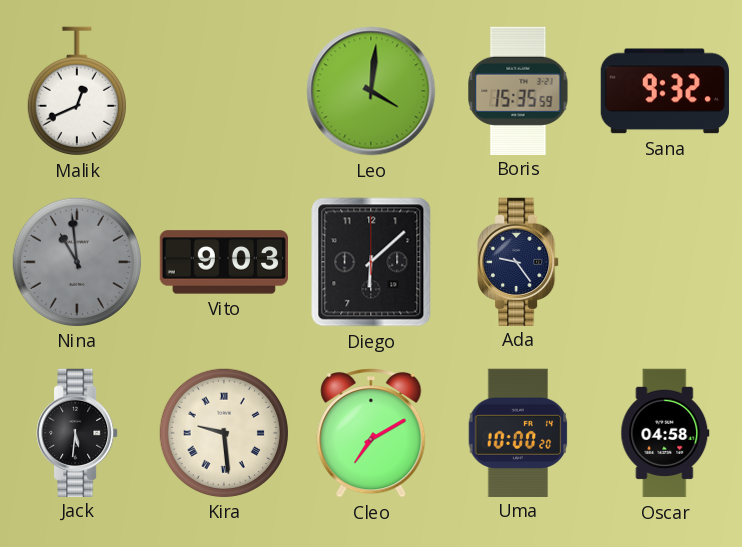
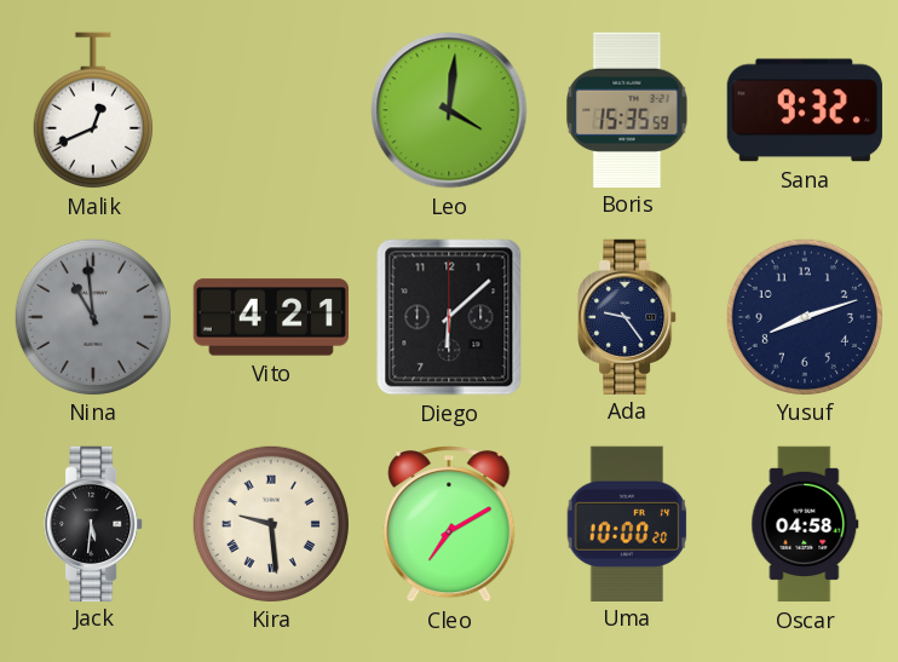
Vito: 9:03 -> 4:21
Yusuf: none -> 8:12
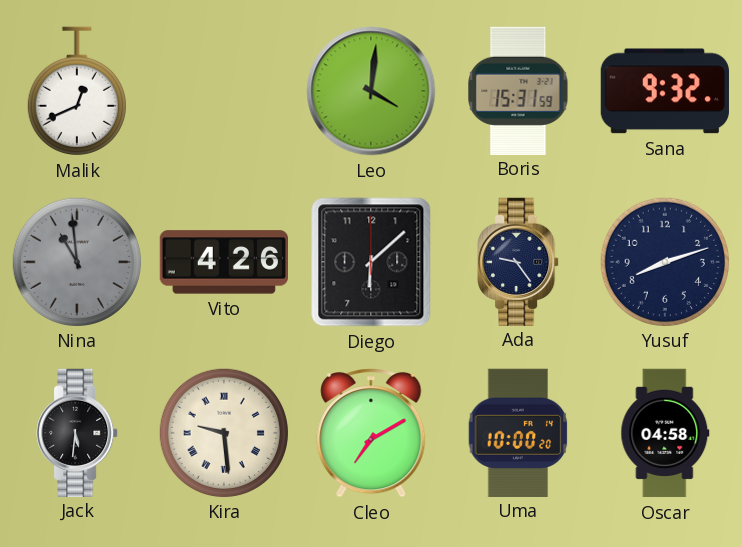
Boris: 15:35 -> 15:31
Vito: 4:21 -> 4:26
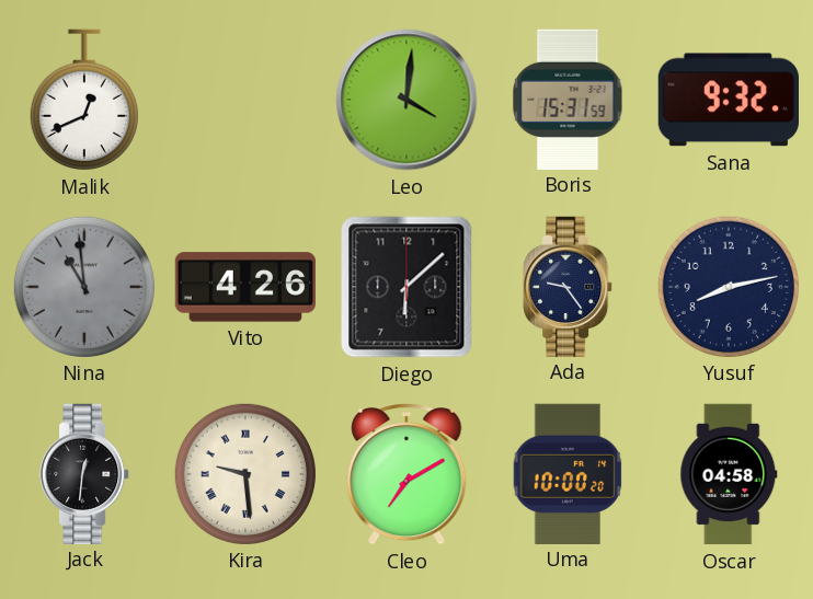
Yusuf: 8:12 -> 8:13
Jack: 5:31 -> 12:31
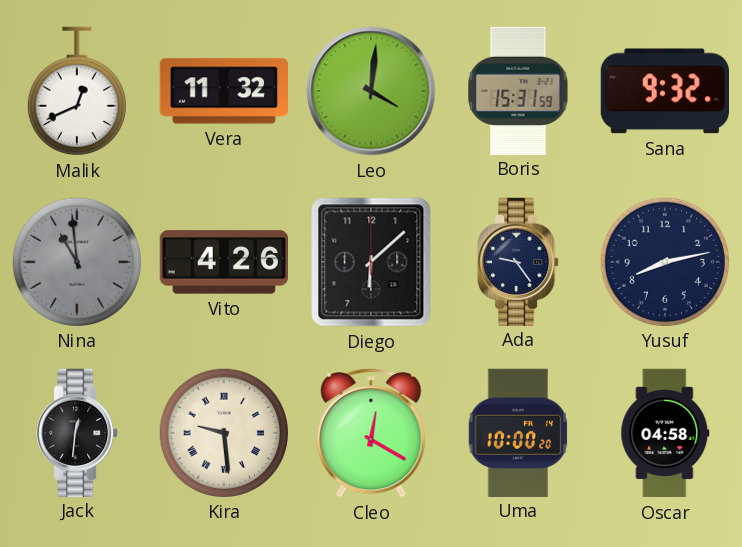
Vera: none -> 11:32
Cleo: 7:10 -> 12:20
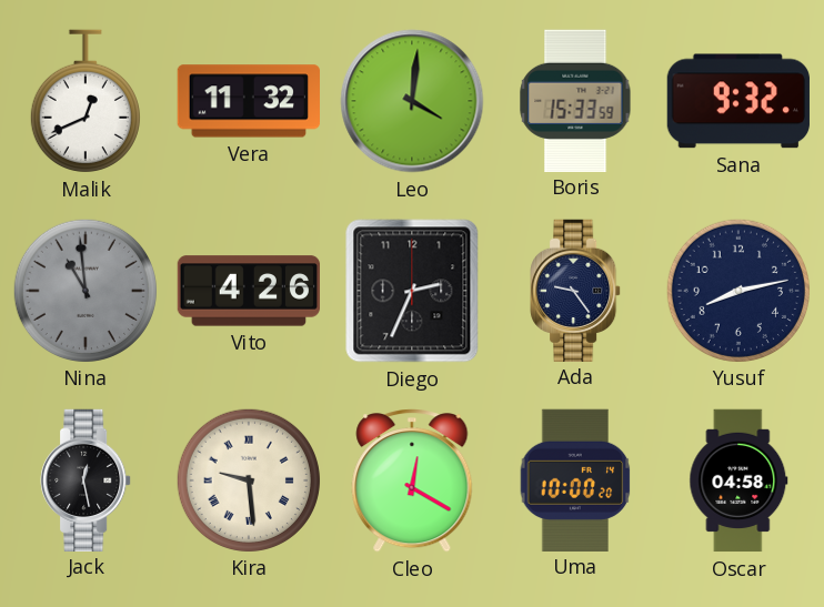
Boris: 15:31 -> 15:33
Diego: 6:08 -> 2:34
Jack: 12:31 -> 12:28
